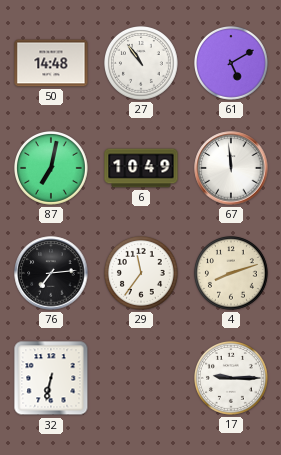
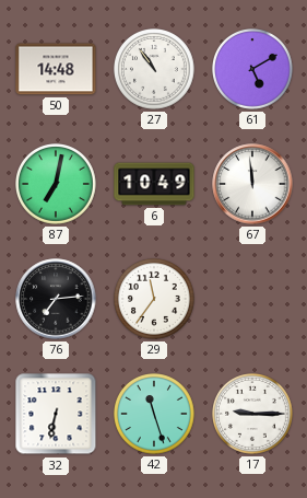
4: 8:12 -> none
42: none -> 11:27
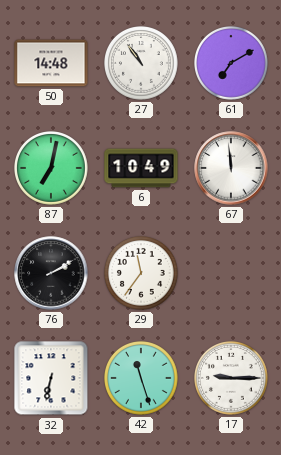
61: 5:10 -> 7:10
76: 7:14 -> 2:10
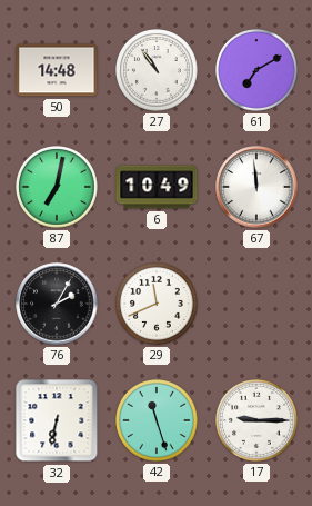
76: 2:10 -> 2:05
29: 11:36 -> 11:41
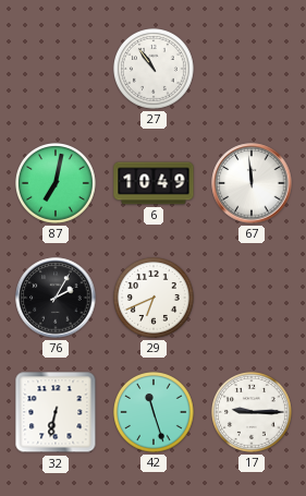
50: 14:48 -> none
61: 7:10 -> none
29: 11:41 -> 6:41
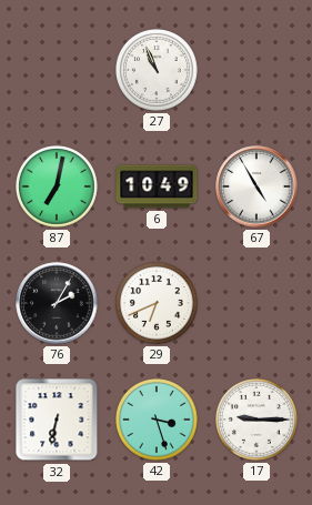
27: 10:54 -> 10:56
67: 11:59 -> 4:55
42: 11:27 -> 3:27
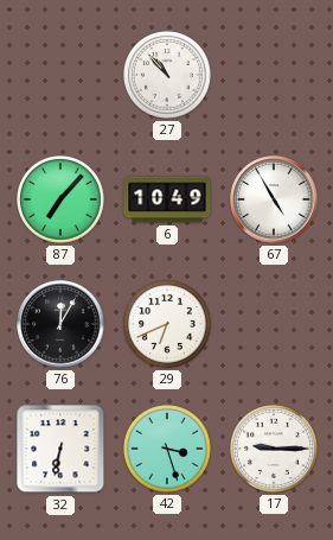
27: 10:56 -> 10:53
87: 7:02 -> 7:07
76: 2:05 -> 12:05
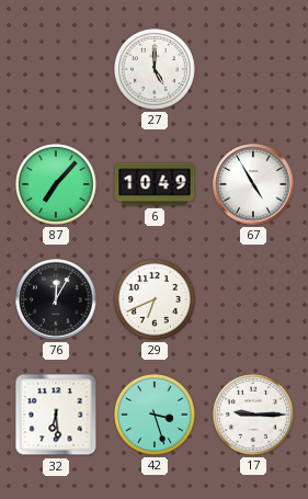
27: 10:53 -> 5:00
32: 6:32 -> 6:29
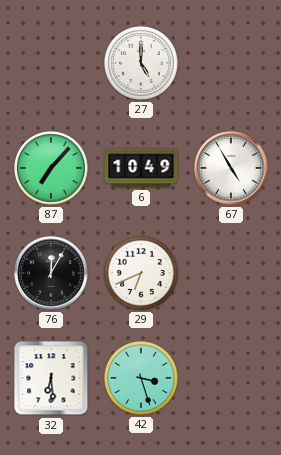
17: 9:15 -> none
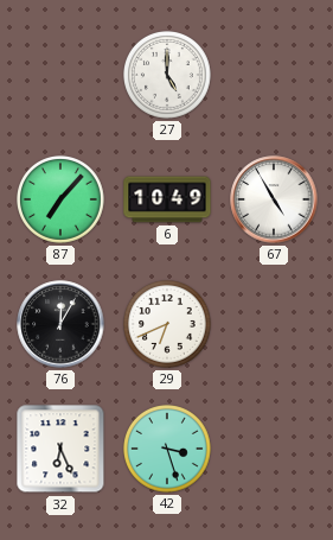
32: 6:29 -> 6:26
